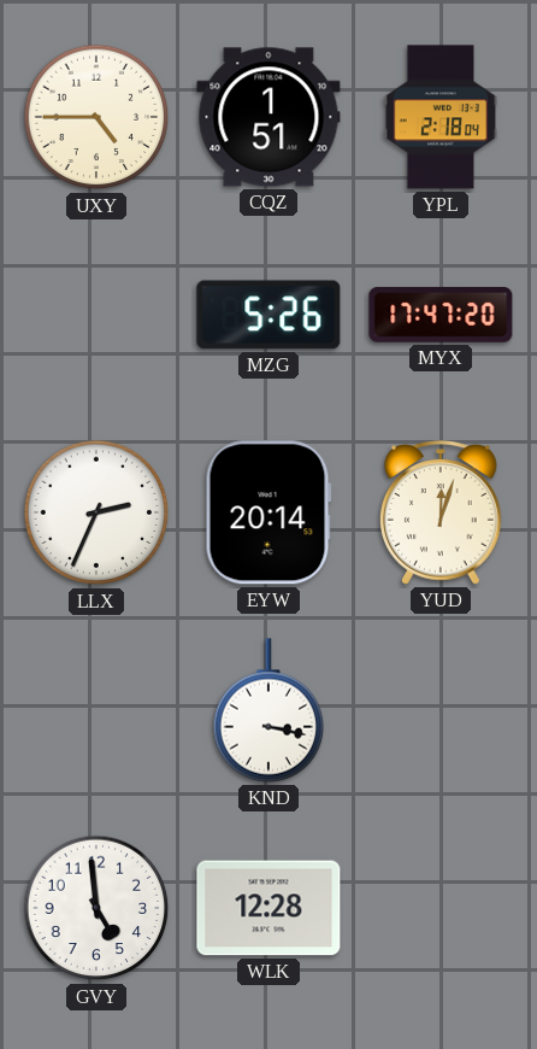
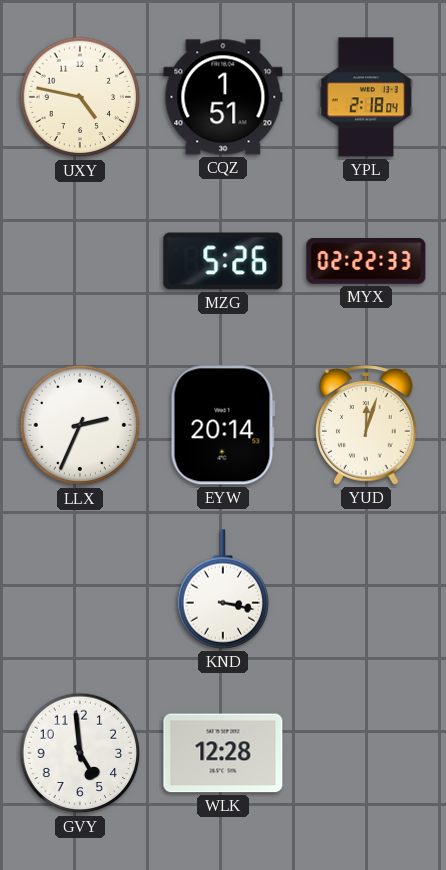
UXY: 4:45 -> 4:47
MYX: 17:47 -> 02:22
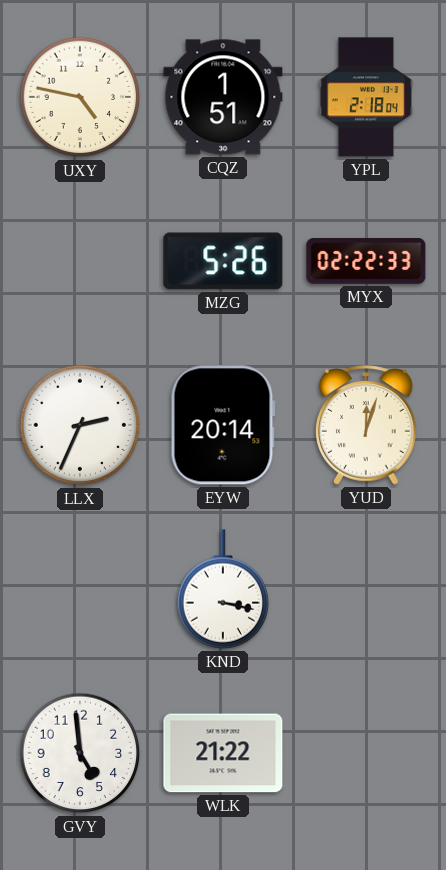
WLK: 12:28 -> 21:22
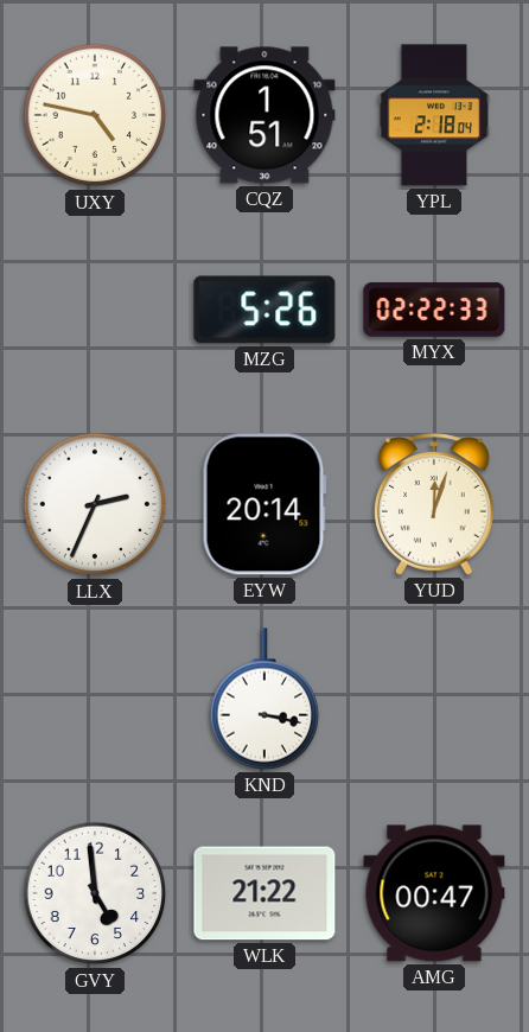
AMG: none -> 00:47
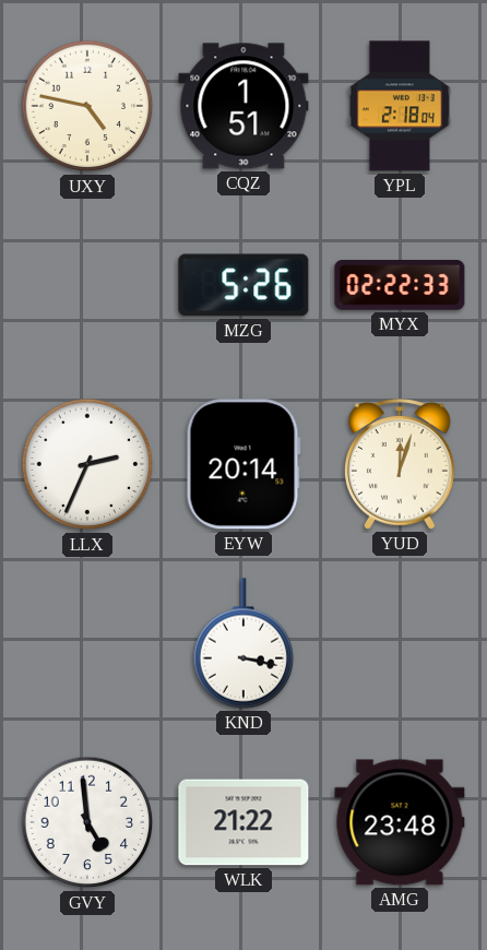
AMG: 00:47 -> 23:48
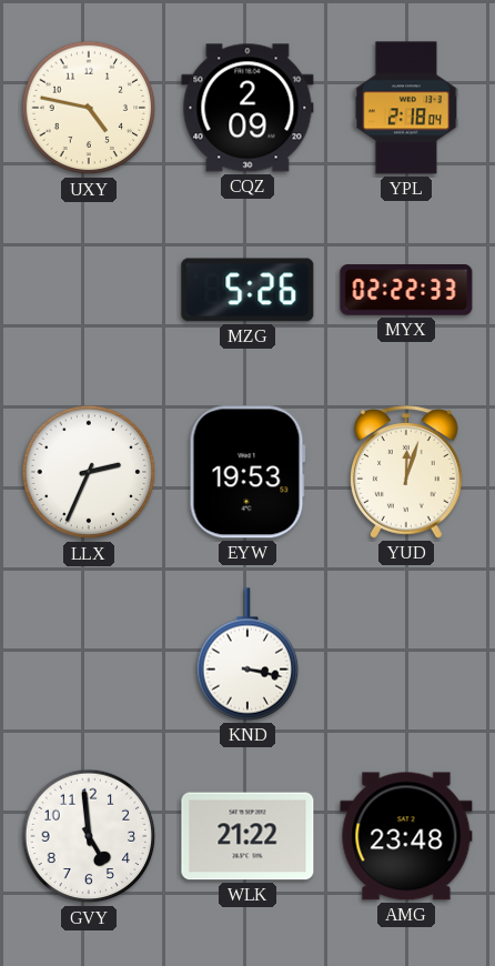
CQZ: 1:51 -> 2:09
EYW: 20:14 -> 19:53
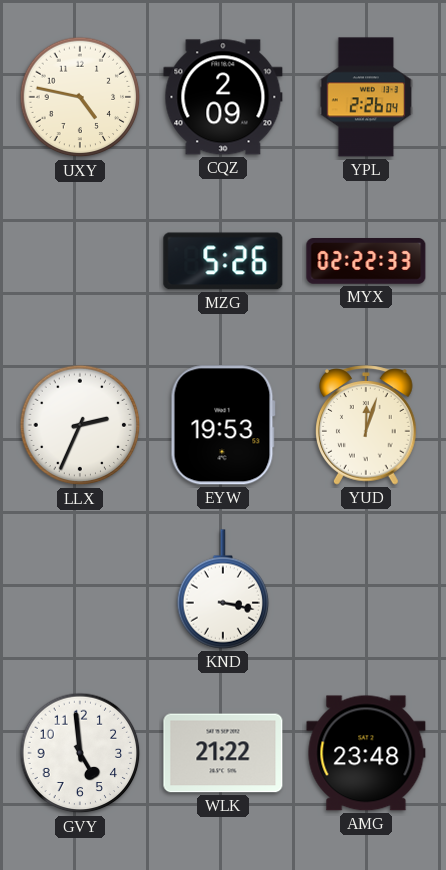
YPL: 2:18 -> 2:26
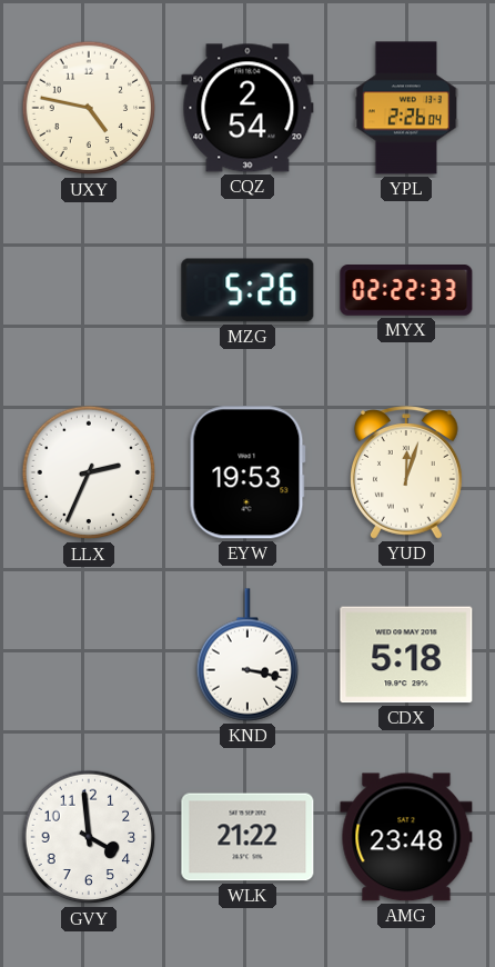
CQZ: 2:09 -> 2:54
CDX: none -> 5:18
GVY: 4:59 -> 3:59
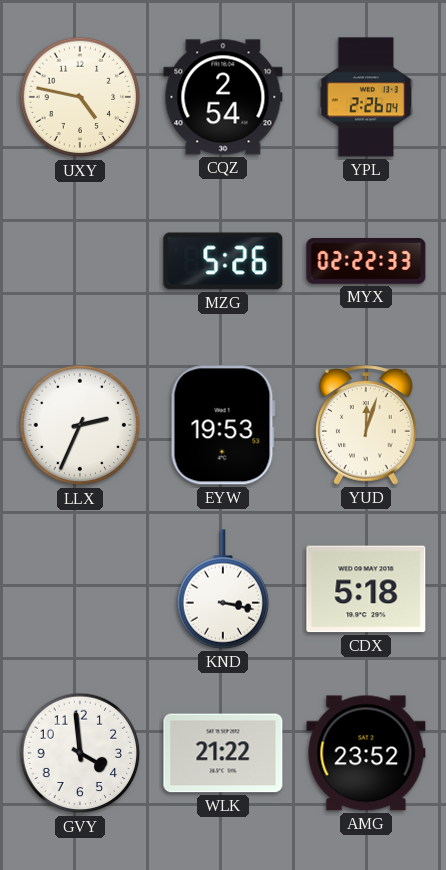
AMG: 23:48 -> 23:52
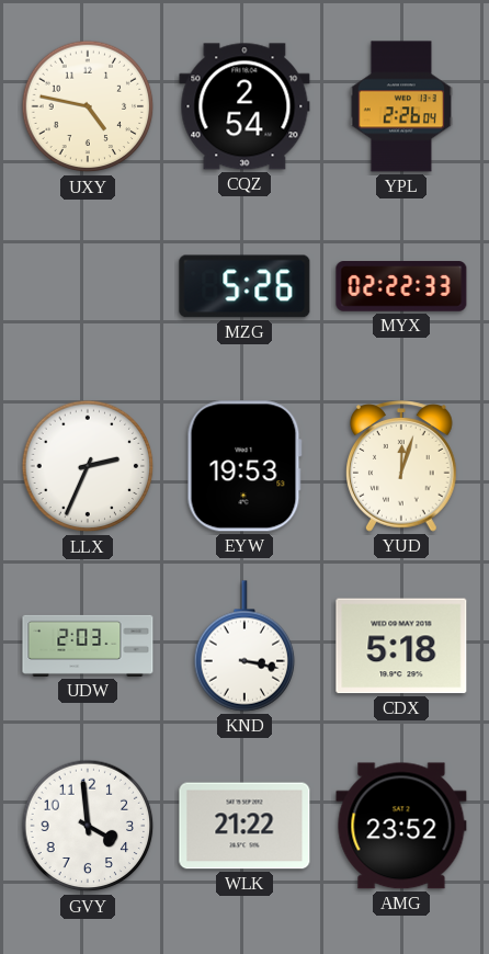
UDW: none -> 2:03
